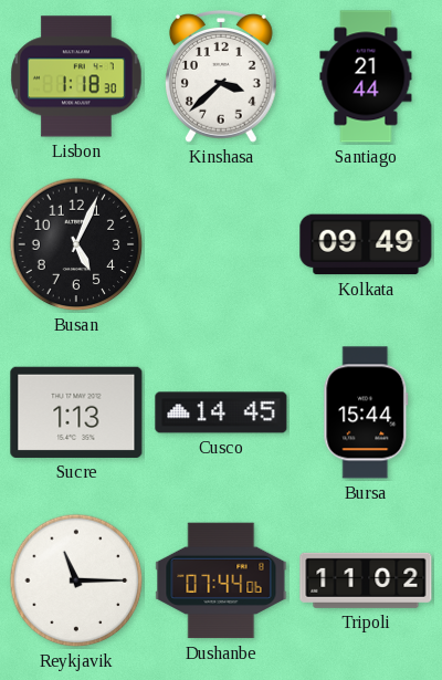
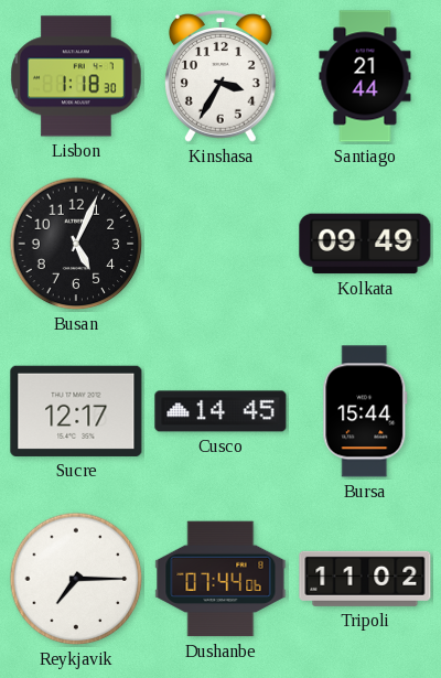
Kinshasa: 3:38 -> 3:35
Sucre: 1:13 -> 12:17
Reykjavik: 11:15 -> 7:15
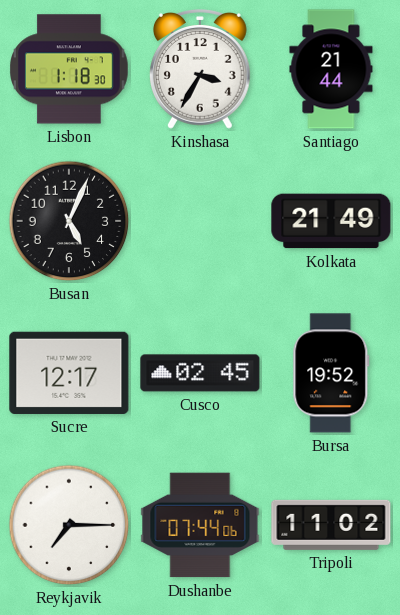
Kolkata: 09:49 -> 21:49
Cusco: 14:45 -> 02:45
Bursa: 15:44 -> 19:52
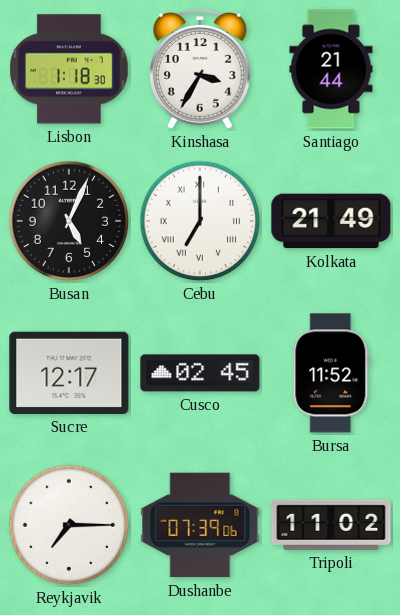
Cebu: none -> 7:00
Bursa: 19:52 -> 11:52
Dushanbe: 07:44 -> 07:39
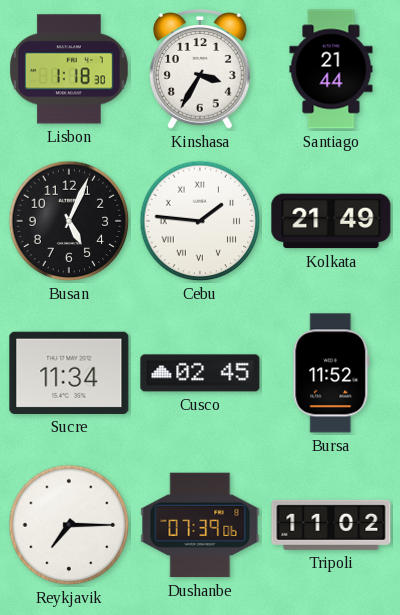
Cebu: 7:00 -> 1:46
Sucre: 12:17 -> 11:34
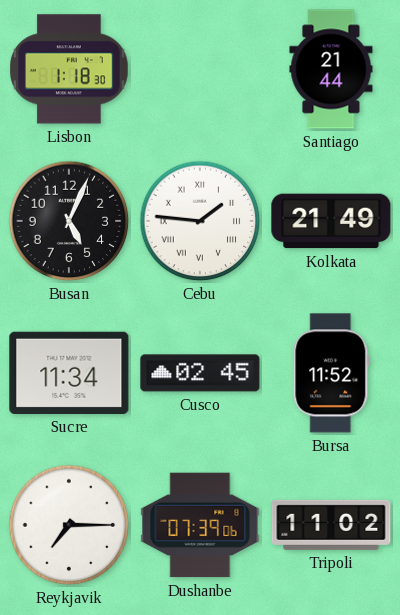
Kinshasa: 3:35 -> none
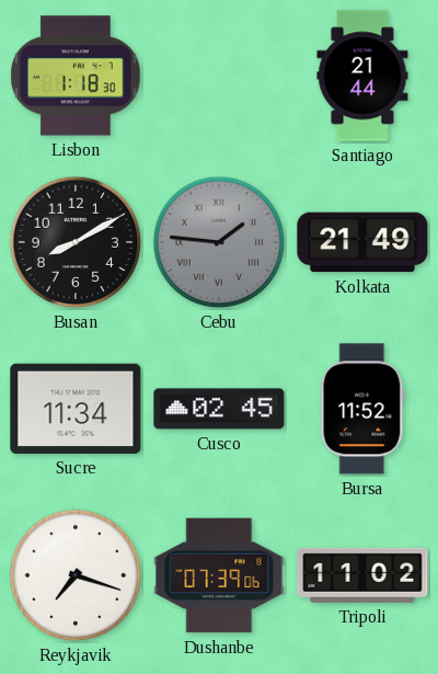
Busan: 5:04 -> 8:10
Cebu dial: white -> grey
Reykjavik: 7:15 -> 7:18
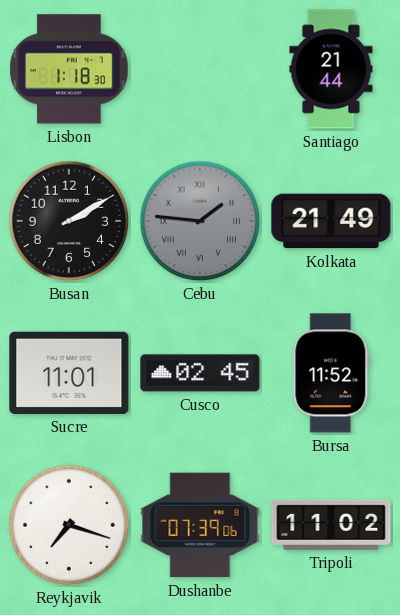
Busan: 8:10 -> 2:10
Sucre: 11:34 -> 11:01
